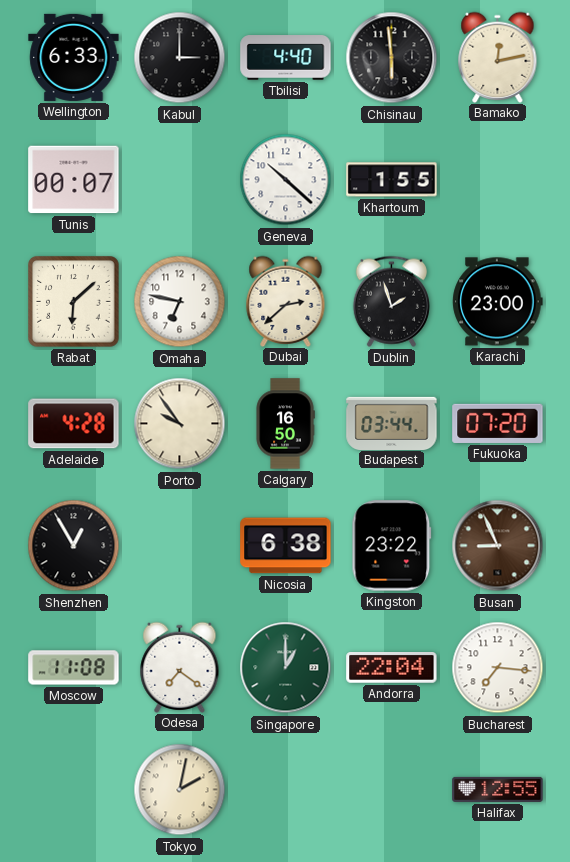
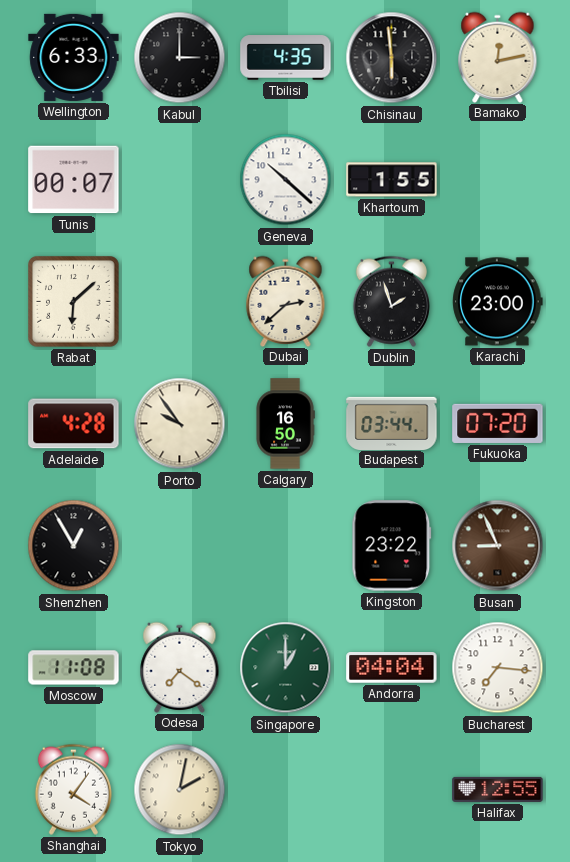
Tbilisi: 4:40 -> 4:35
Omaha: 6:47 -> none
Nicosia: 6:38 -> none
Andorra: 22:04 -> 04:04
Shanghai: none -> 4:06
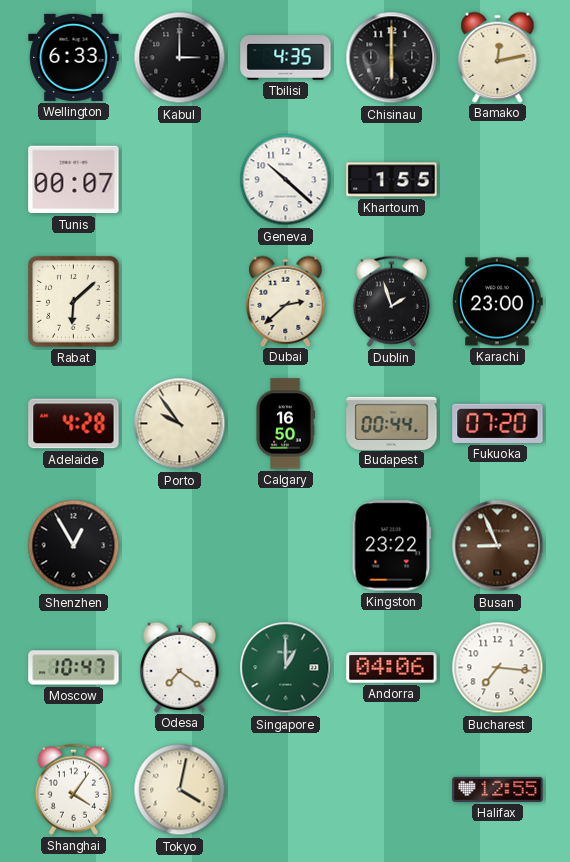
Chisinau: 5:59 -> 6:00
Budapest: 03:44 -> 00:44
Moscow: 11:08 -> 10:47
Andorra: 04:04 -> 04:06
Tokyo: 2:02 -> 4:02
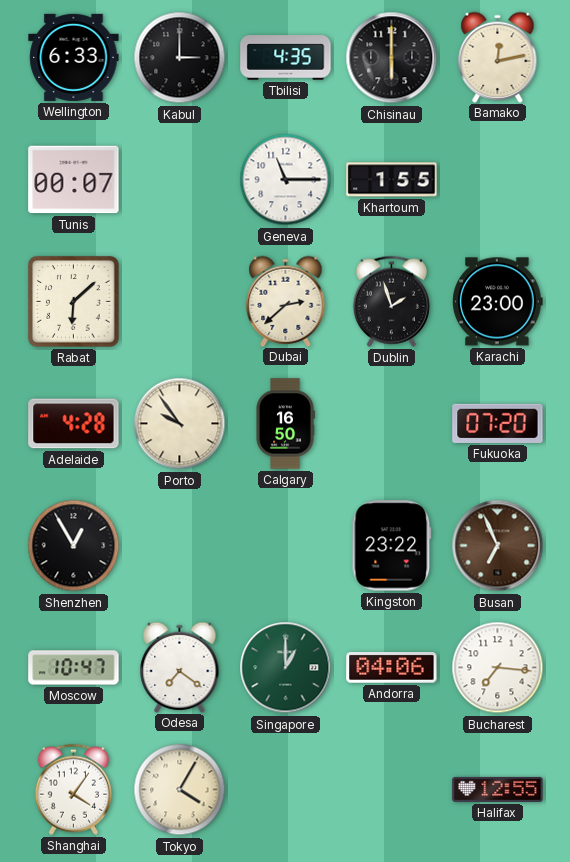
Geneva: 10:22 -> 11:15
Budapest: 00:44 -> none
Busan: 8:56 -> 6:56
Tokyo: 4:02 -> 4:05
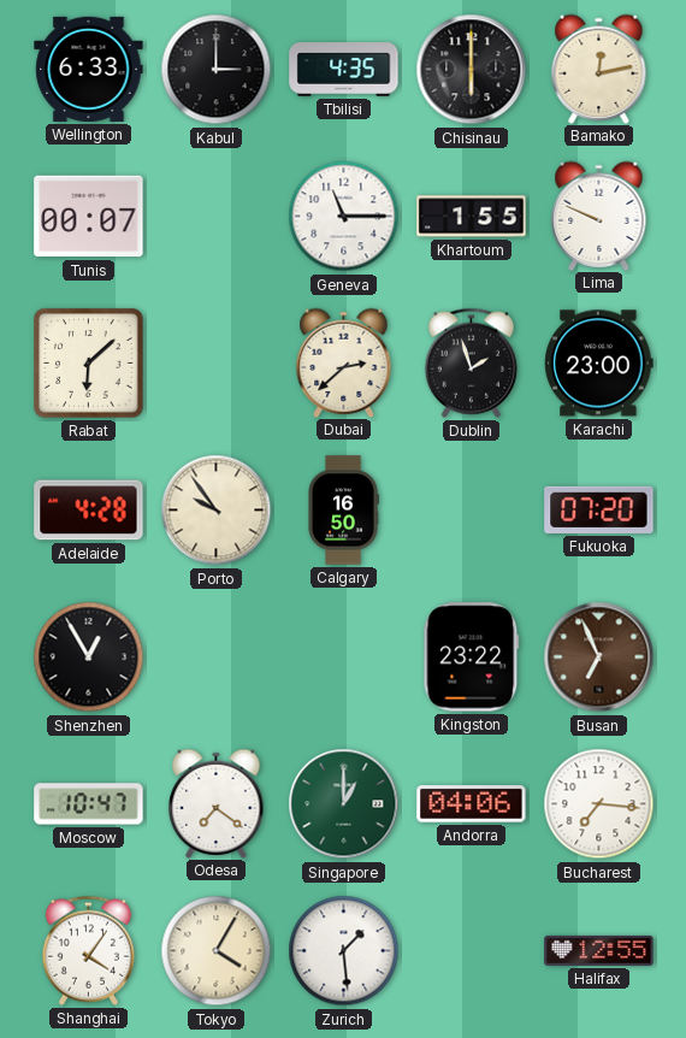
Lima: none -> 9:49
Zurich: none -> 1:29
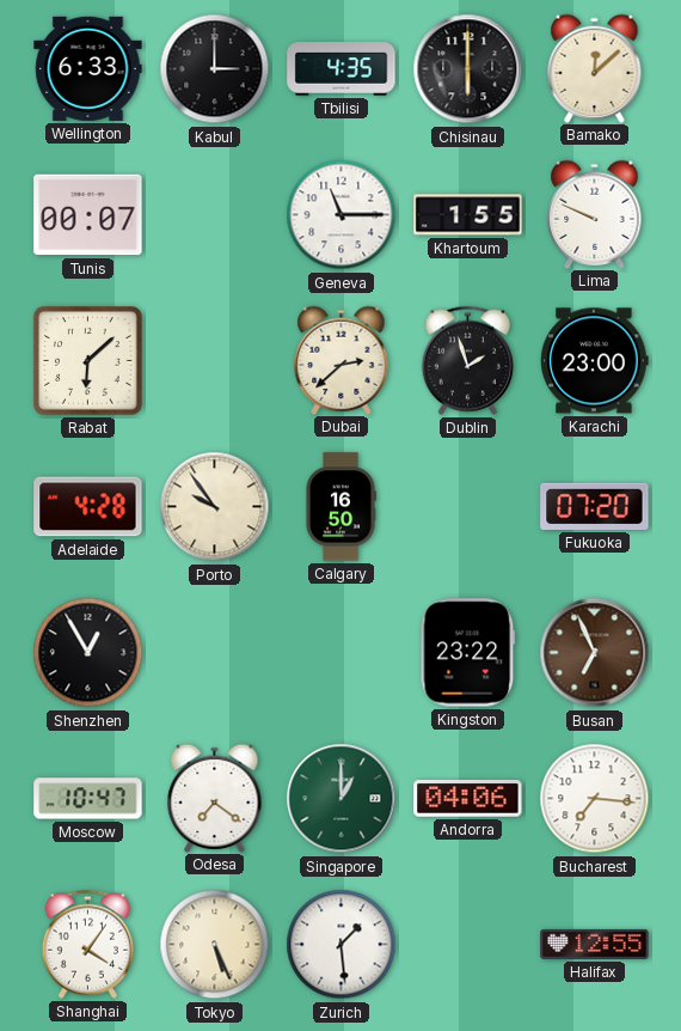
Bamako: 12:13 -> 12:08
Tokyo: 4:05 -> 5:26
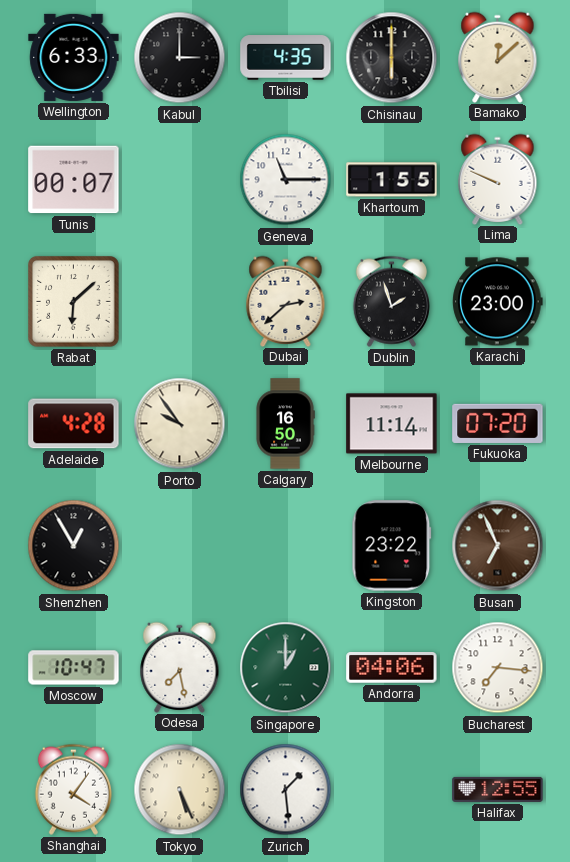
Melbourne: none -> 11:14
Odesa: 7:21 -> 7:28
